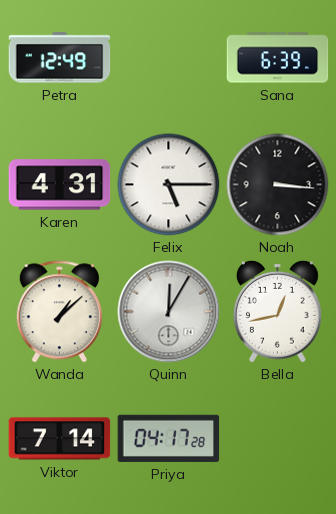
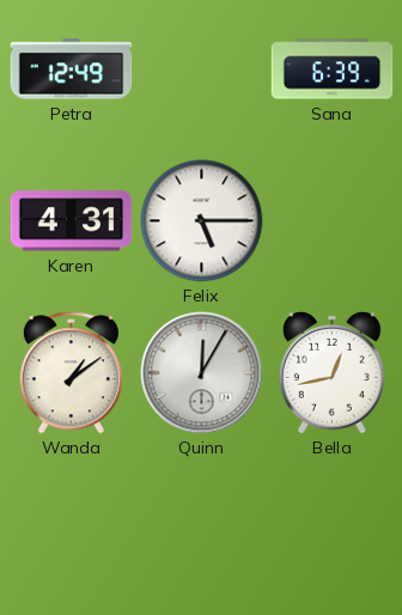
Noah: 3:16 -> none
Wanda: 1:08 -> 1:09
Viktor: 7:14 -> none
Priya: 04:17 -> none
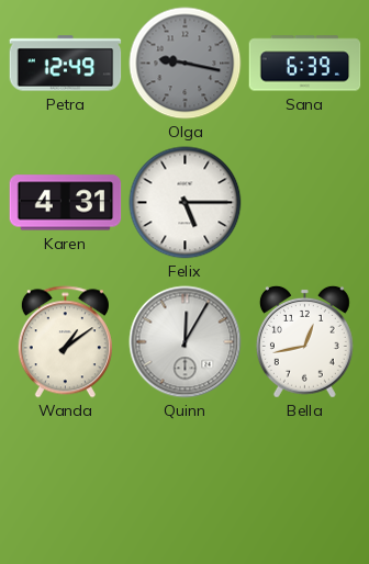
Olga: none -> 9:17
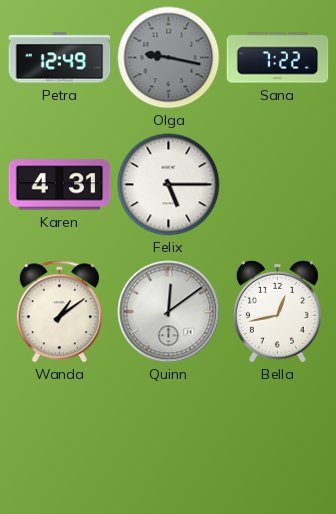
Sana: 6:39 -> 7:22
Quinn: 12:05 -> 12:09
